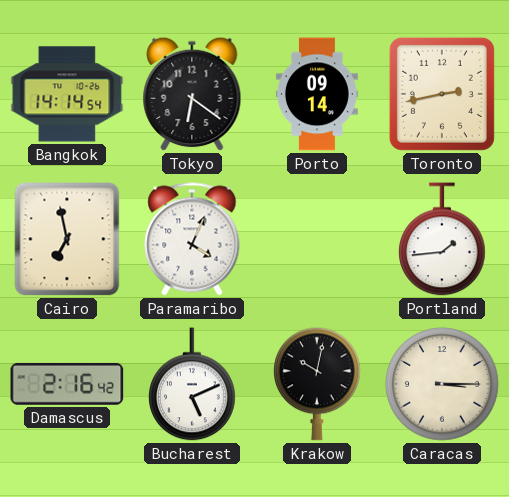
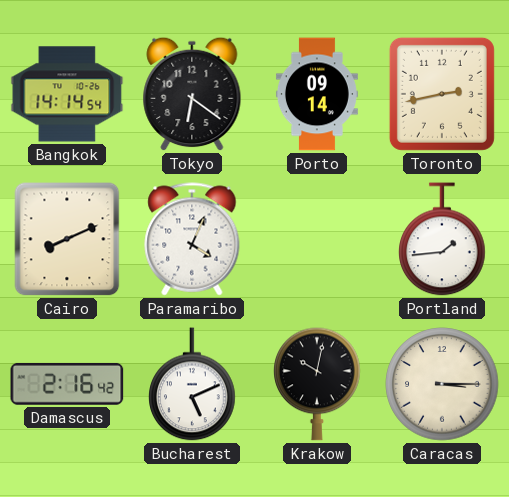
Cairo: 6:58 -> 8:11
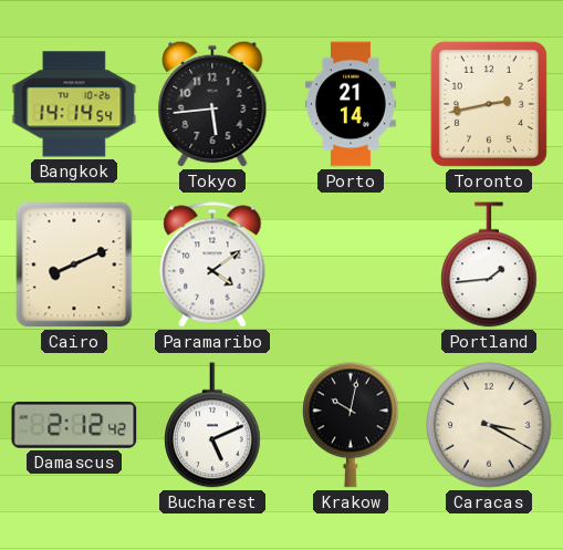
Tokyo: 6:21 -> 5:44
Porto: 09:14 -> 21:14
Paramaribo: 4:04 -> 4:09
Damascus: 2:16 -> 2:12
Caracas: 3:15 -> 3:20
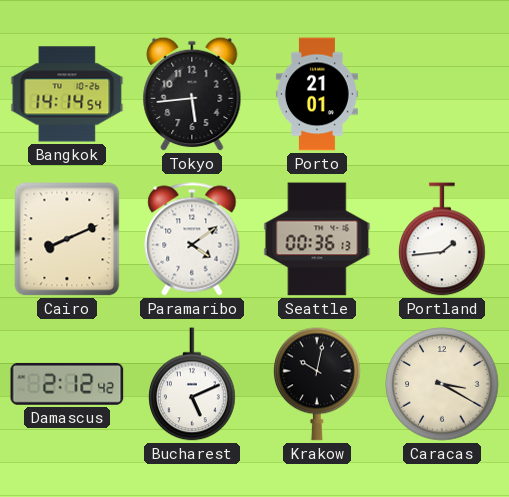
Porto: 21:14 -> 21:01
Toronto: 2:43 -> none
Seattle: none -> 00:36
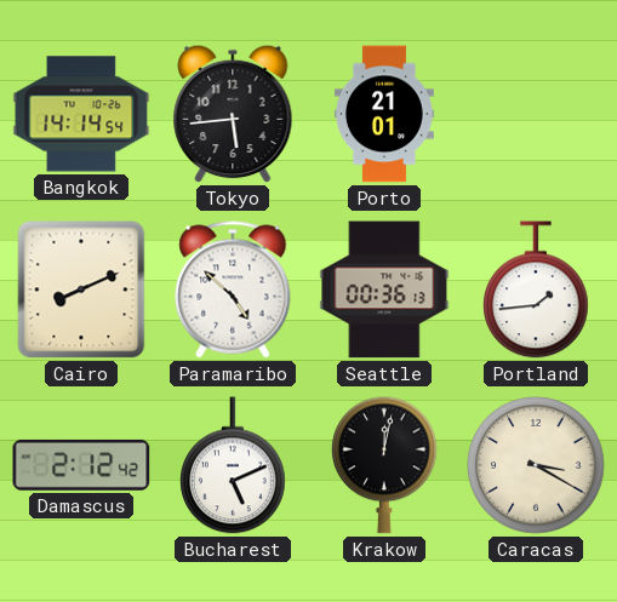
Paramaribo: 4:09 -> 4:52
Krakow: 10:02 -> 12:02
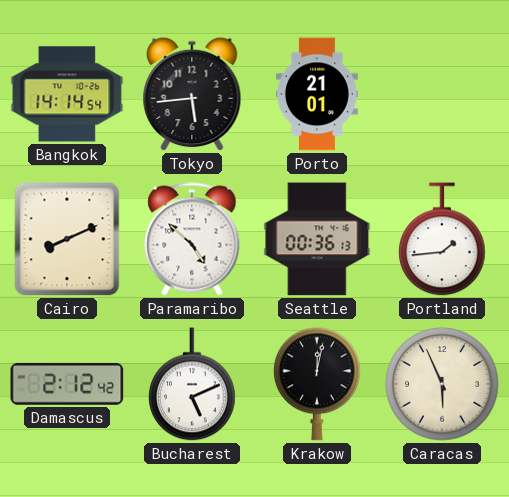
Caracas: 3:20 -> 5:56
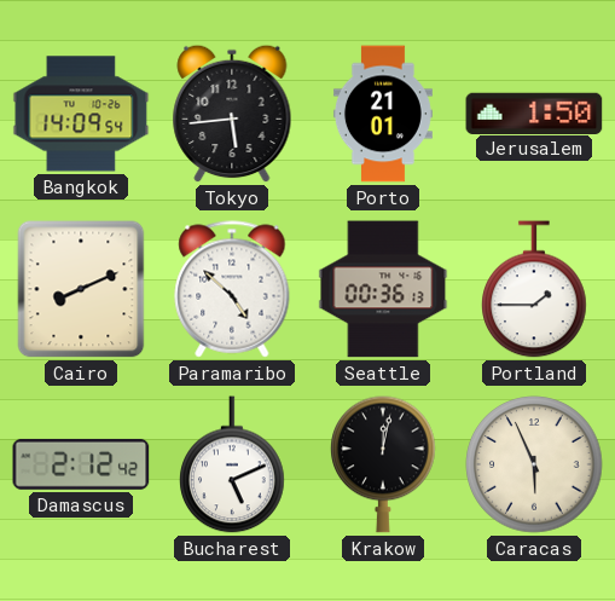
Bangkok: 14:14 -> 14:09
Jerusalem: none -> 1:50
Portland: 1:44 -> 1:45
